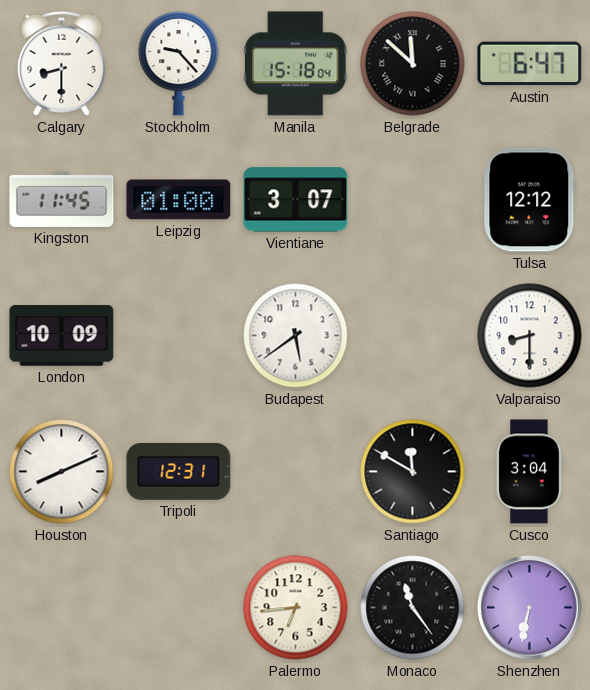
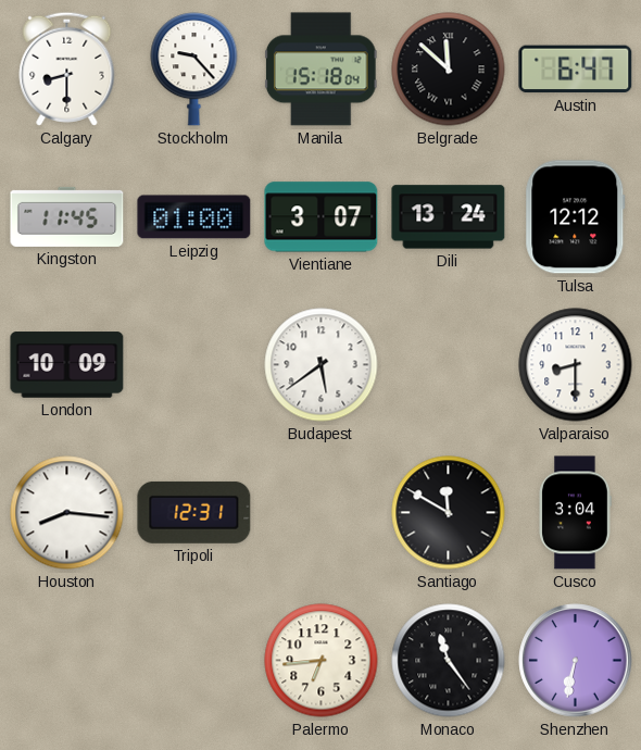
Dili: none -> 13:24
Houston: 8:11 -> 8:16
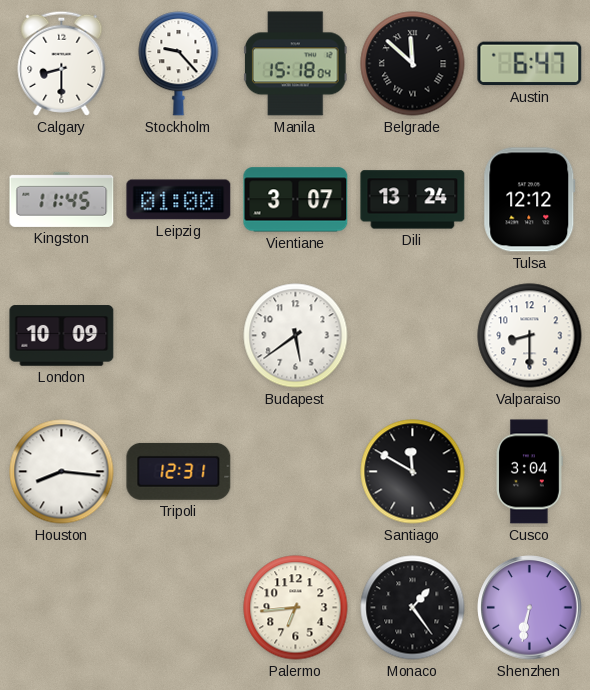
Monaco: 11:24 -> 1:24
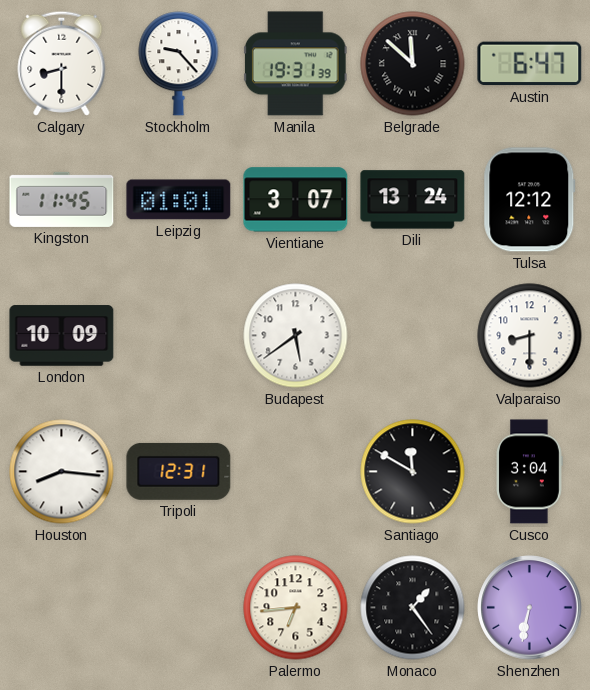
Manila: 15:18 -> 19:31
Leipzig: 01:00 -> 01:01
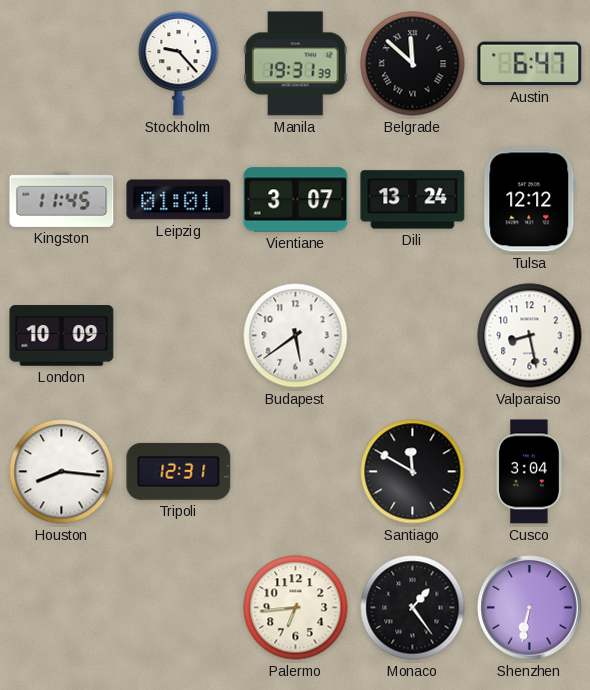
Calgary: 8:30 -> none
Valparaiso: 8:30 -> 8:28
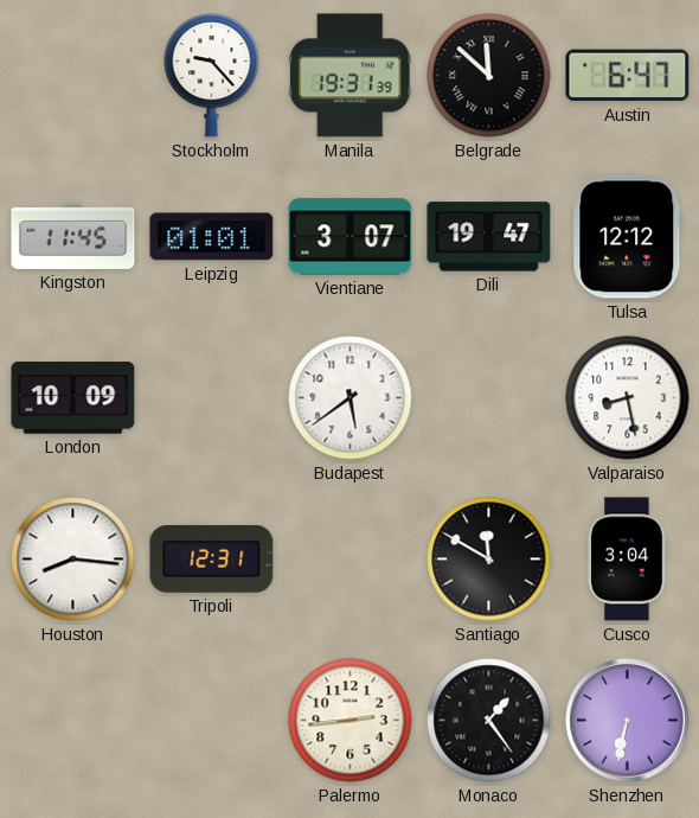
Dili: 13:24 -> 19:47
Palermo: 6:44 -> 2:44
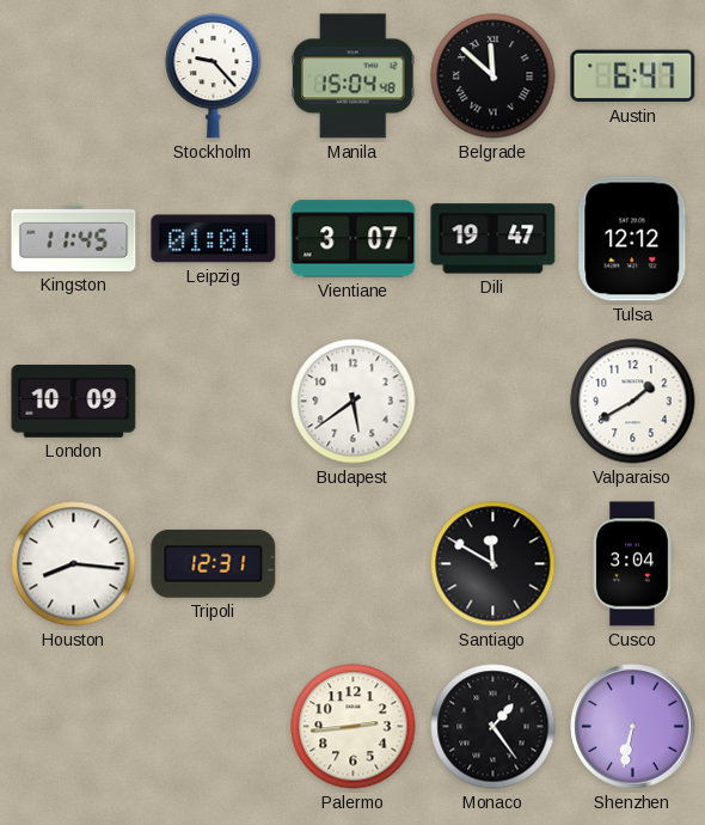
Manila: 19:31 -> 15:04
Valparaiso: 8:28 -> 1:40
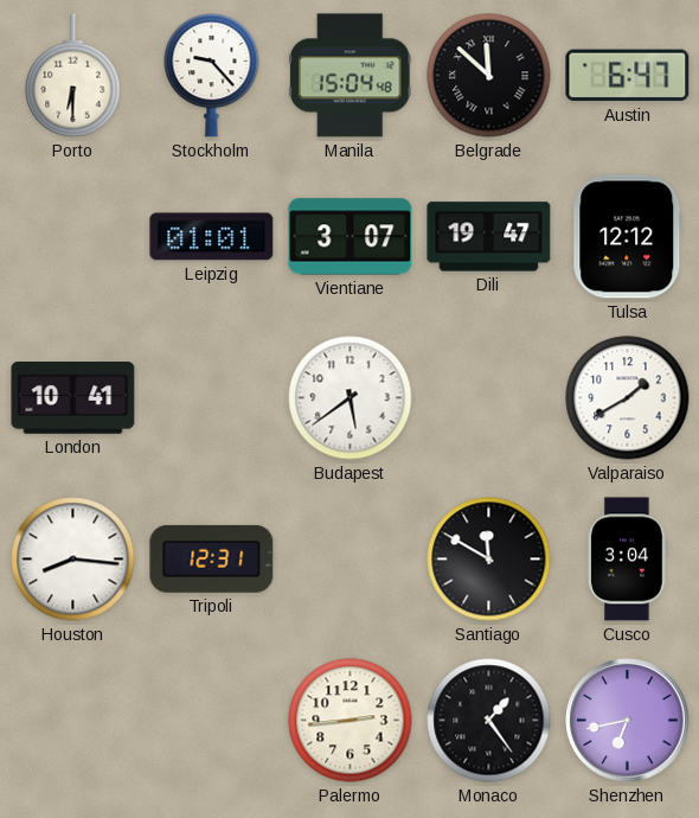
Porto: none -> 6:30
Kingston: 11:45 -> none
London: 10:09 -> 10:41
Shenzhen: 6:32 -> 6:43
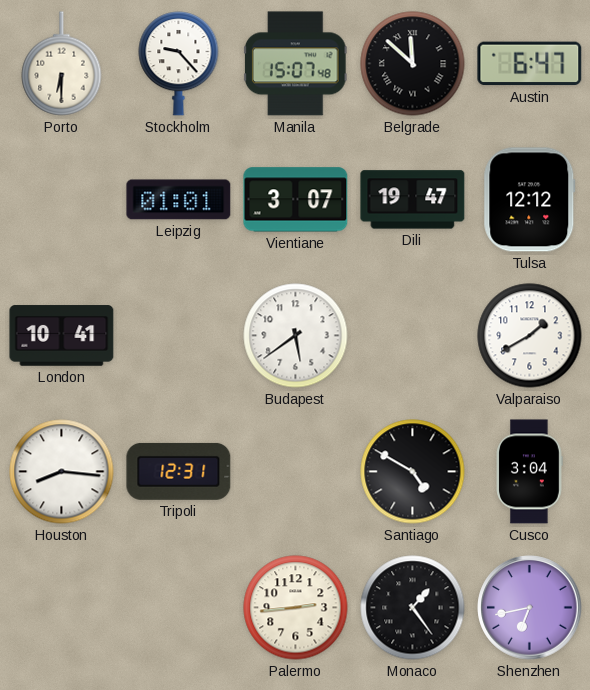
Manila: 15:04 -> 15:07
Santiago: 11:50 -> 4:50
